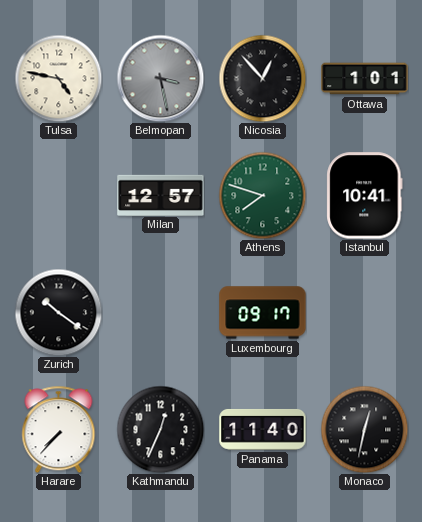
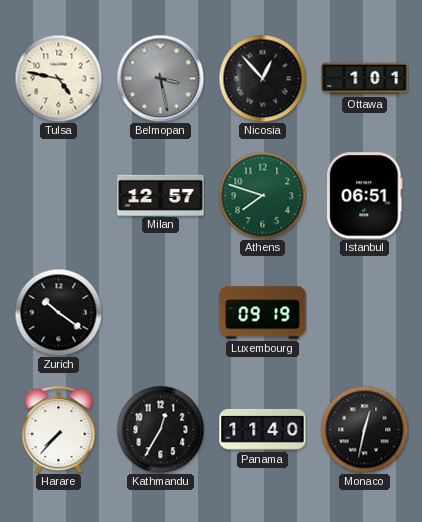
Istanbul: 10:41 -> 06:51
Luxembourg: 09:17 -> 09:19
Kathmandu: 12:34 -> 12:35
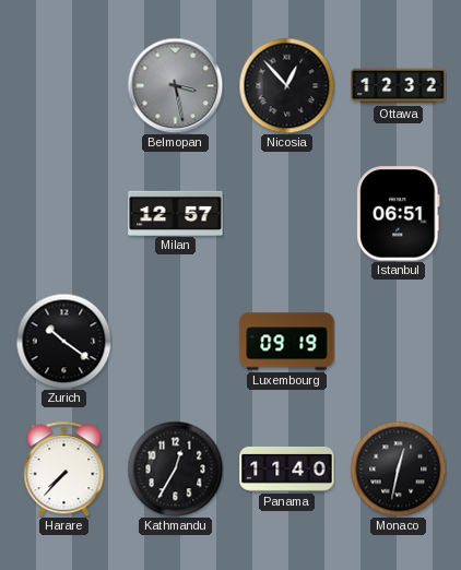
Tulsa: 4:47 -> none
Ottawa: 1:01 -> 12:32
Athens: 7:48 -> none
